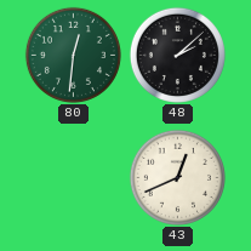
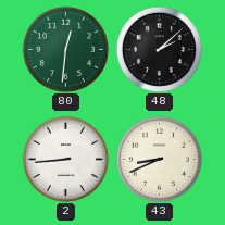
2: none -> 8:44
43: 12:41 -> 8:41
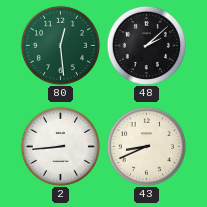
80: 12:31 -> 12:29
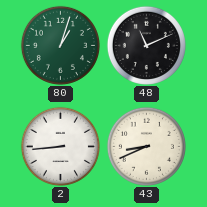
80: 12:29 -> 1:03
48: 2:08 -> 11:11
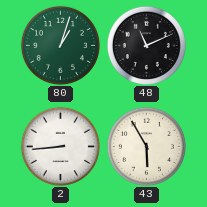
43: 8:41 -> 5:55
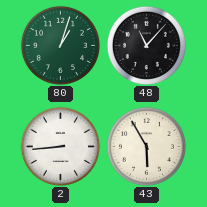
48: 11:11 -> 11:07
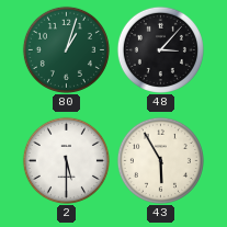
48: 11:07 -> 3:07
2: 8:44 -> 5:30
